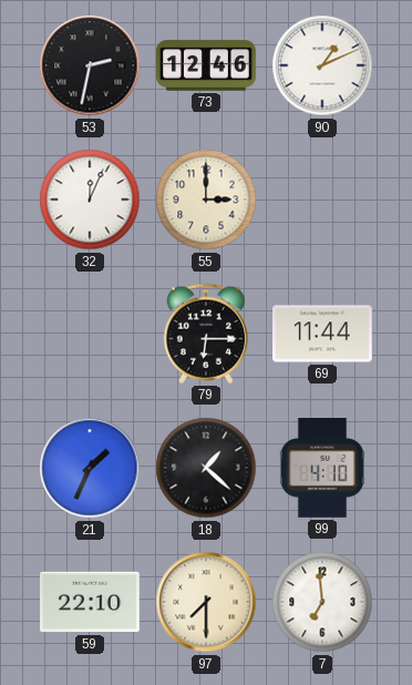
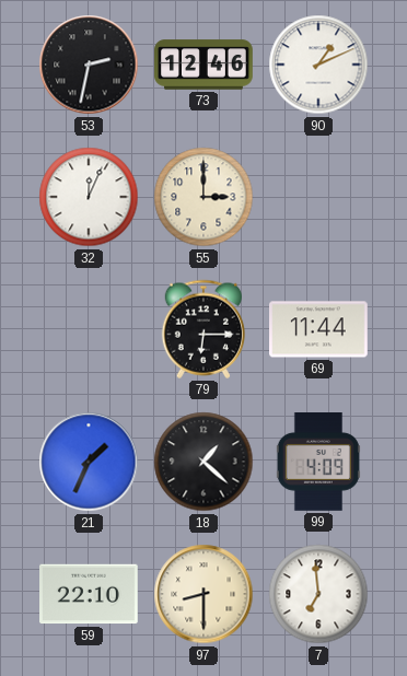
99: 4:10 -> 4:09
97: 7:30 -> 8:30
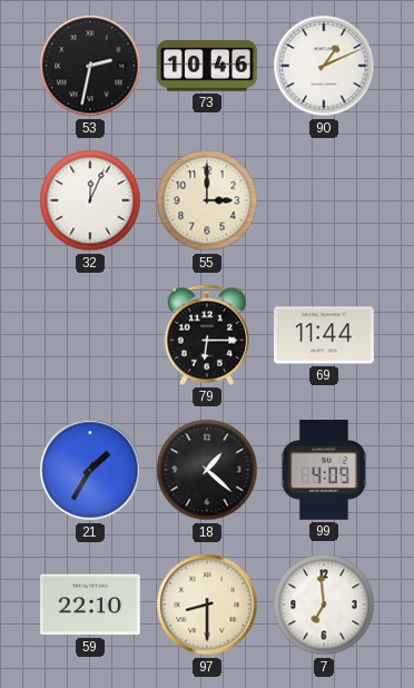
73: 12:46 -> 10:46
21: 1:34 -> 1:35
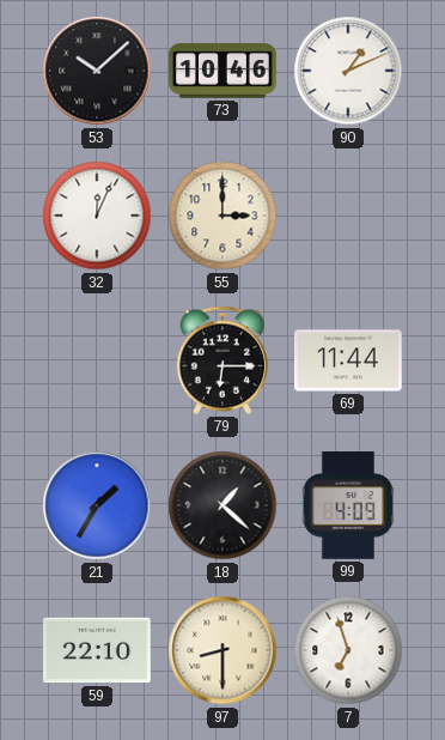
53: 2:32 -> 10:08
7: 6:59 -> 6:57
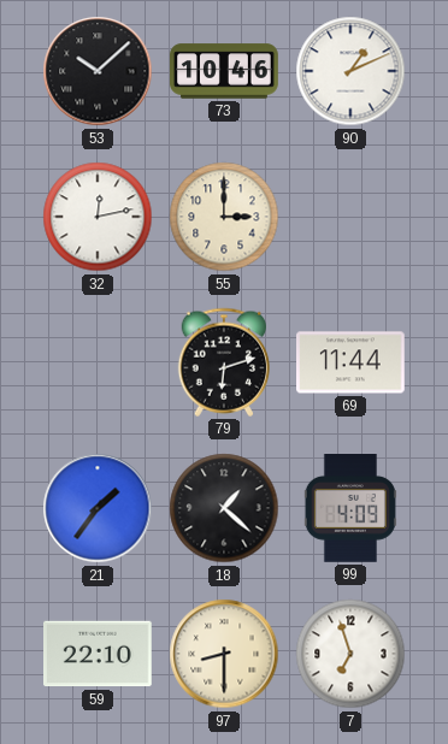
32: 12:04 -> 12:13
79: 6:15 -> 6:12
21: 1:35 -> 1:36
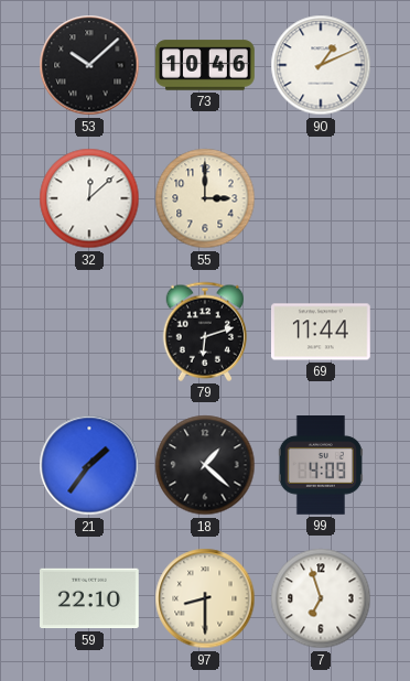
32: 12:13 -> 12:08
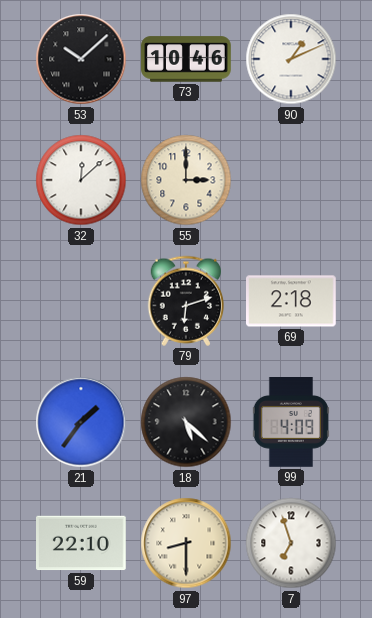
69: 11:44 -> 2:18
18: 1:22 -> 5:22
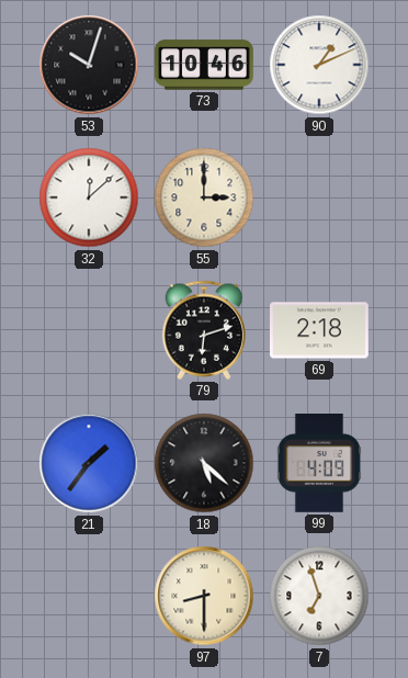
53: 10:08 -> 10:03
59: 22:10 -> none
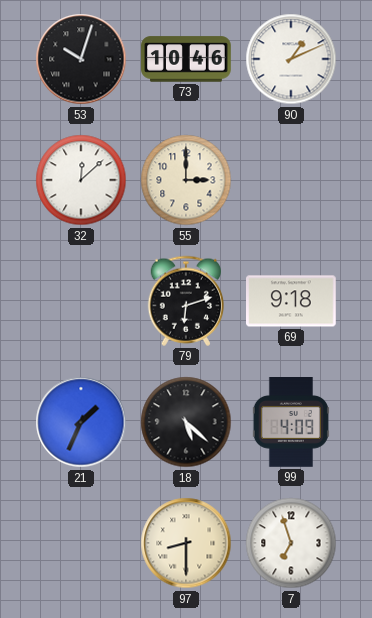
69: 2:18 -> 9:18
21: 1:36 -> 1:34
